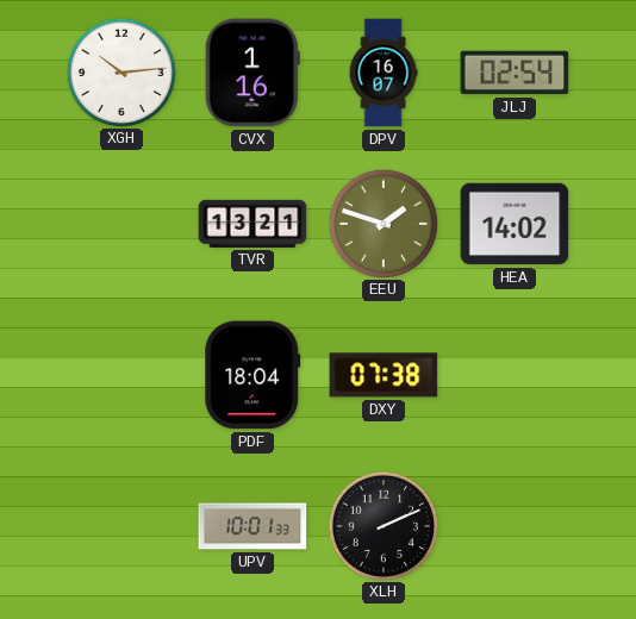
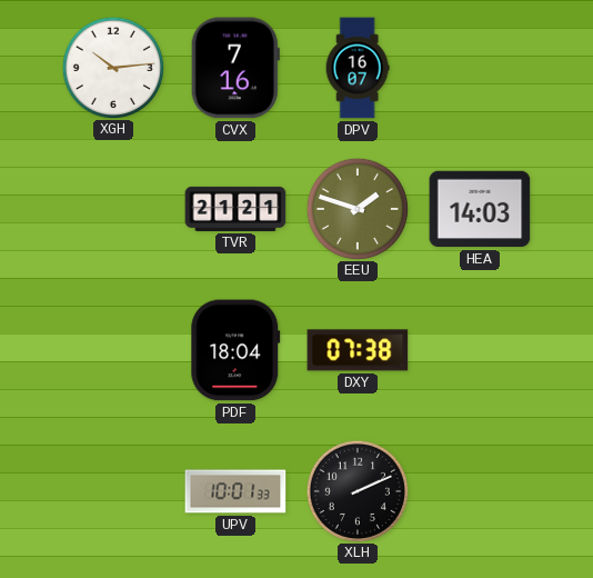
CVX: 1:16 -> 7:16
JLJ: 02:54 -> none
TVR: 13:21 -> 21:21
HEA: 14:02 -> 14:03
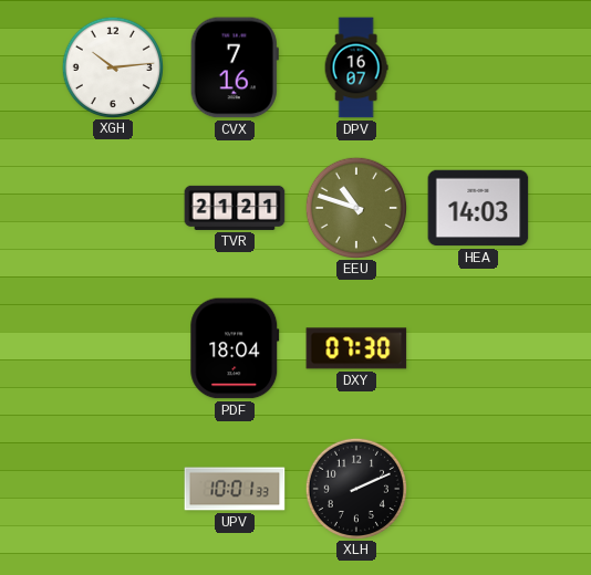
EEU: 1:48 -> 10:48
DXY: 07:38 -> 07:30
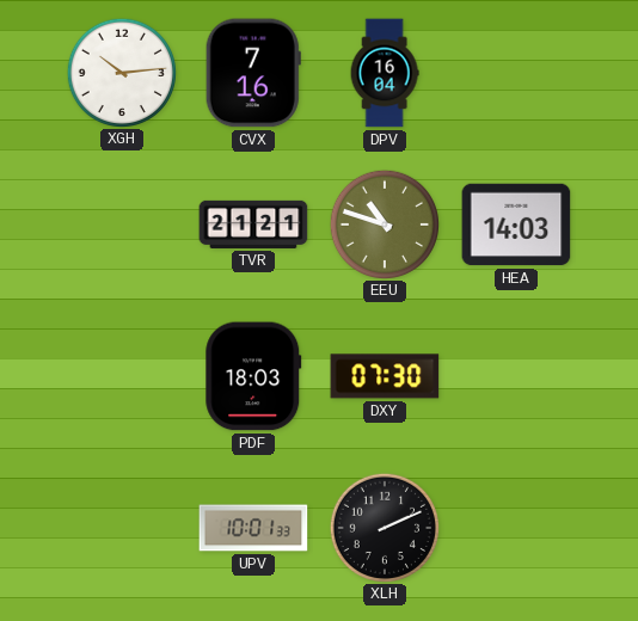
DPV: 16:07 -> 16:04
PDF: 18:04 -> 18:03
